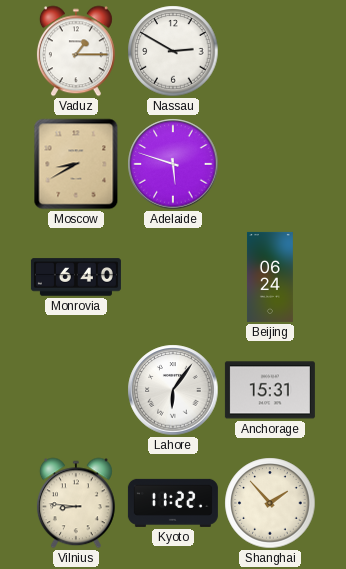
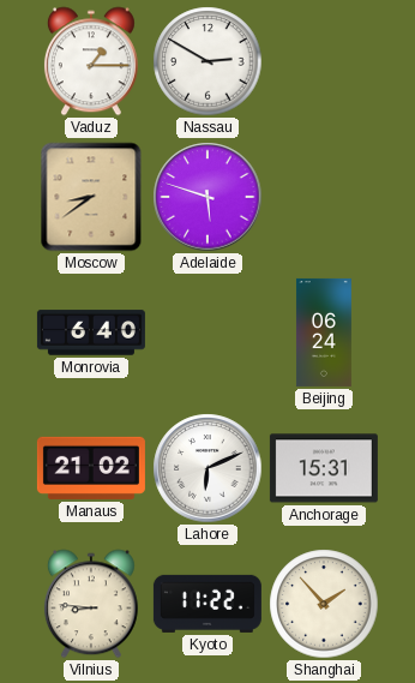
Moscow: 8:40 -> 8:39
Manaus: none -> 21:02
Lahore: 6:06 -> 6:11
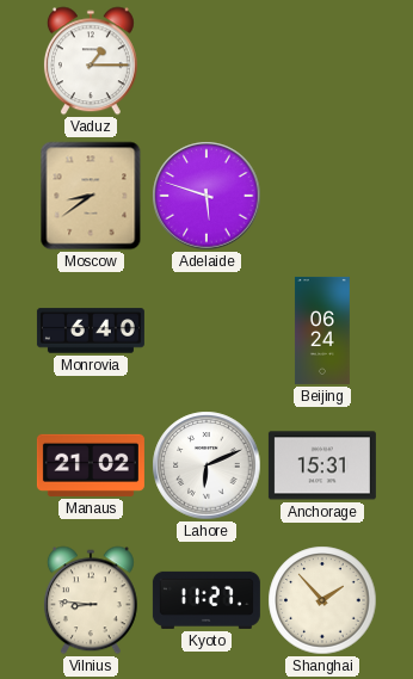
Nassau: 2:50 -> none
Kyoto: 11:22 -> 11:27
